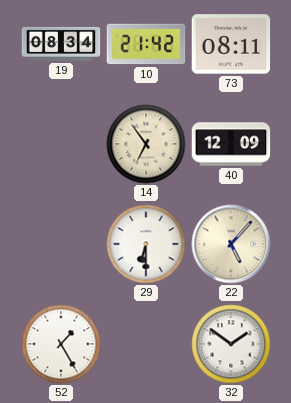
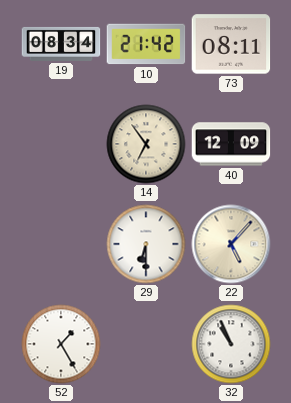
32: 1:51 -> 10:56
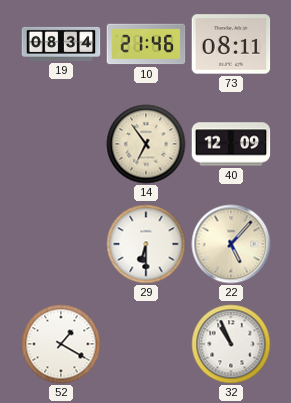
10: 21:42 -> 21:46
52: 1:25 -> 1:20
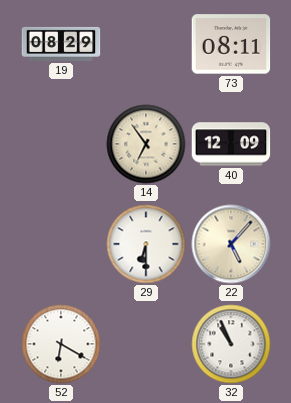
19: 08:34 -> 08:29
10: 21:46 -> none
52: 1:20 -> 6:20
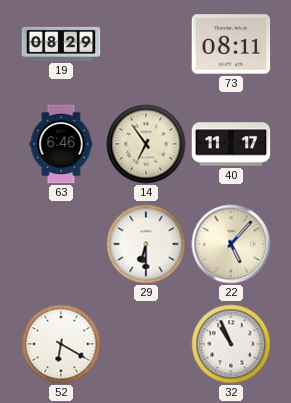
63: none -> 6:46
40: 12:09 -> 11:17
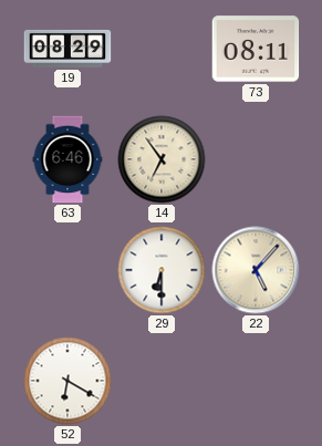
40: 11:17 -> none
32: 10:56 -> none
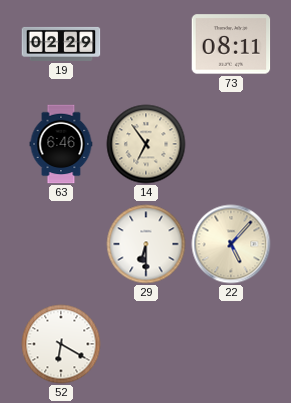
19: 08:29 -> 02:29
